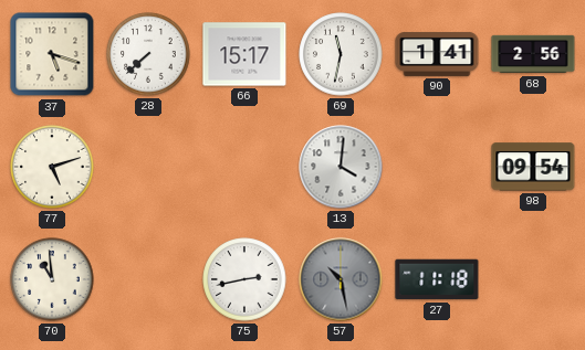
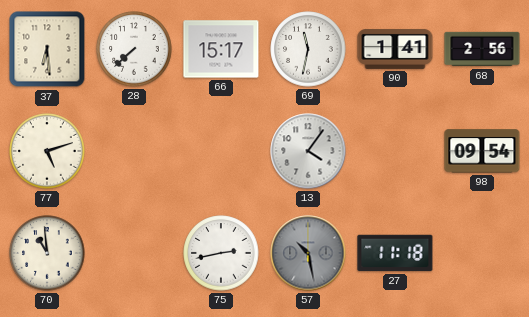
37: 5:18 -> 6:29
13: 4:01 -> 4:06
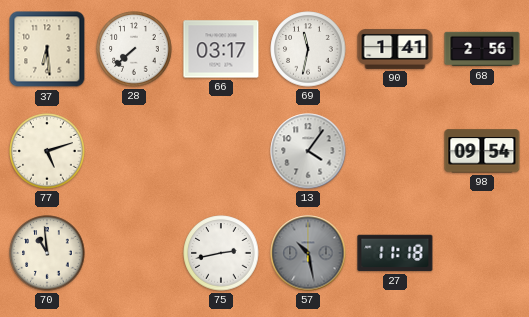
66: 15:17 -> 03:17
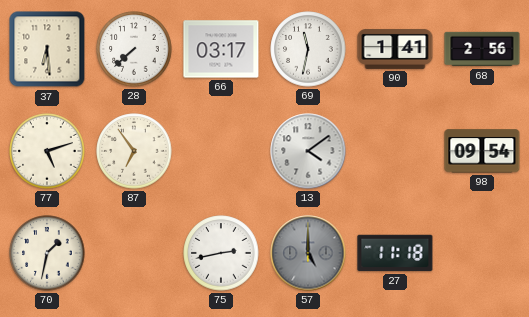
87: none -> 6:54
13: 4:06 -> 4:09
70: 10:59 -> 1:32
57: 10:28 -> 5:00
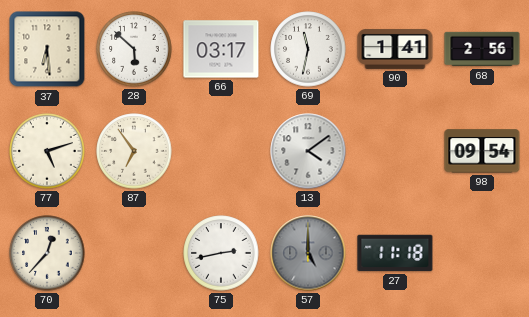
28: 7:38 -> 5:52
70: 1:32 -> 12:37
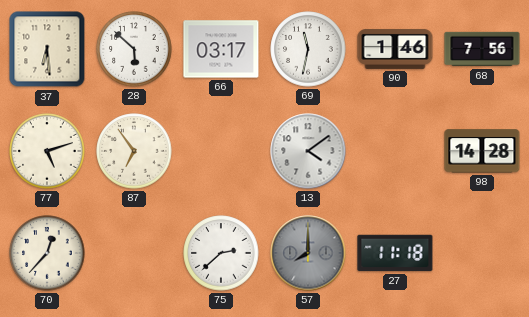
90: 1:41 -> 1:46
68: 2:56 -> 7:56
98: 09:54 -> 14:28
75: 2:43 -> 2:38
57: 5:00 -> 8:00
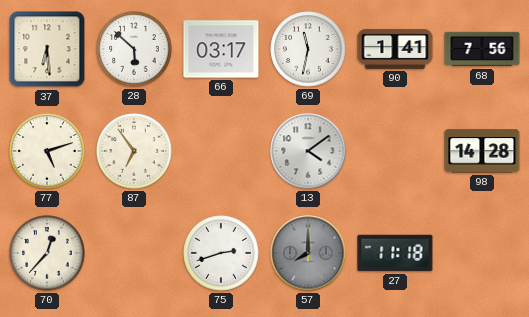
90: 1:46 -> 1:41
75: 2:38 -> 2:42
